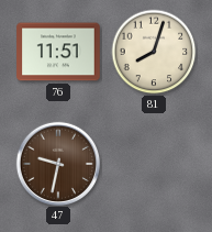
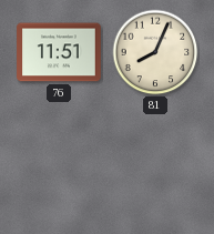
81: 8:03 -> 8:04
47: 9:32 -> none
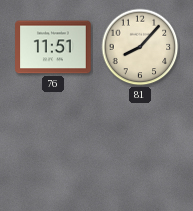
81: 8:04 -> 8:07
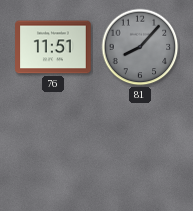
81 dial: cream -> grey
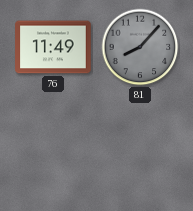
76: 11:51 -> 11:49
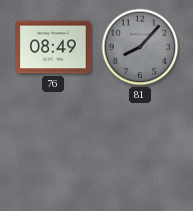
76: 11:49 -> 08:49
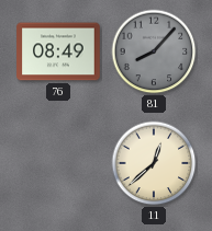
11: none -> 12:38
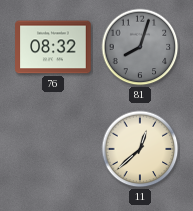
76: 08:49 -> 08:32
81: 8:07 -> 8:03
